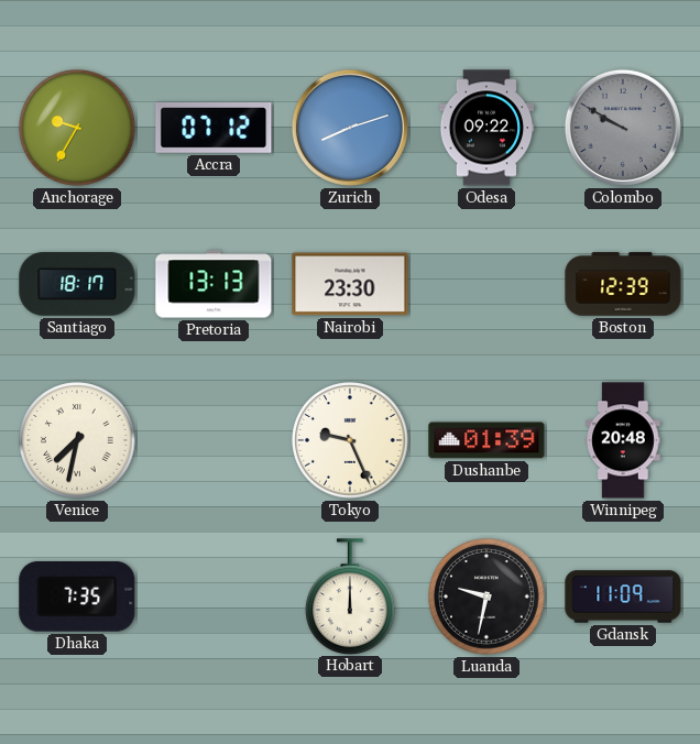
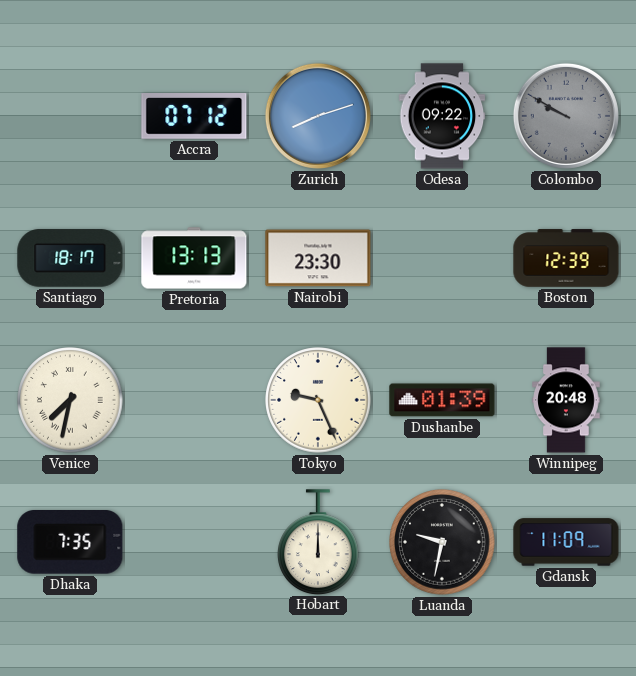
Anchorage: 9:35 -> none
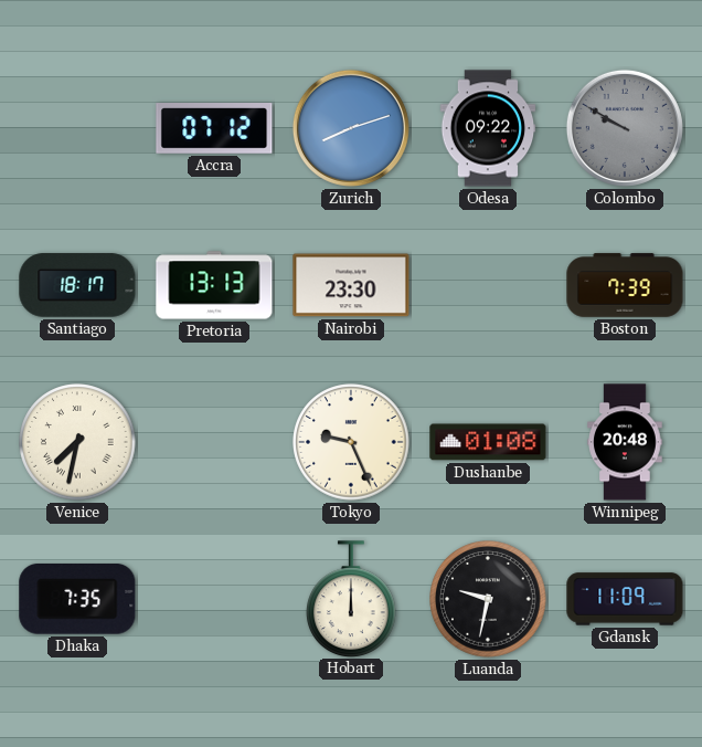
Boston: 12:39 -> 7:39
Dushanbe: 01:39 -> 01:08
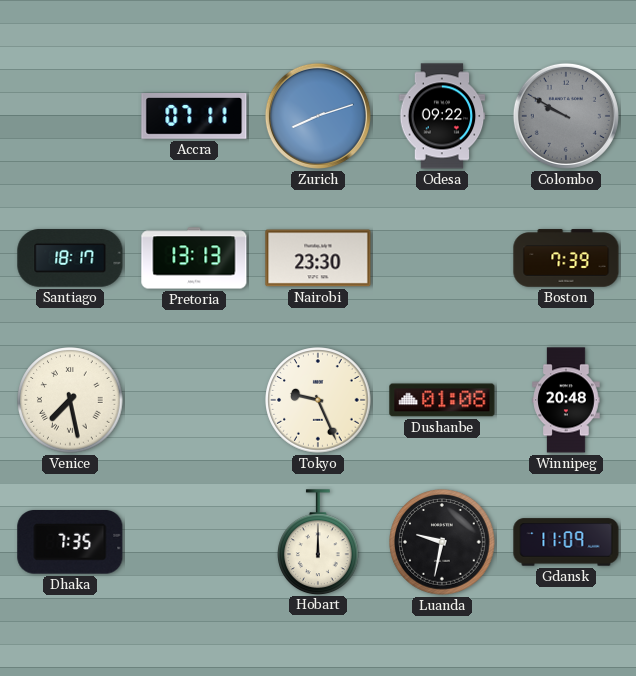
Accra: 07:12 -> 07:11
Venice: 7:32 -> 7:28
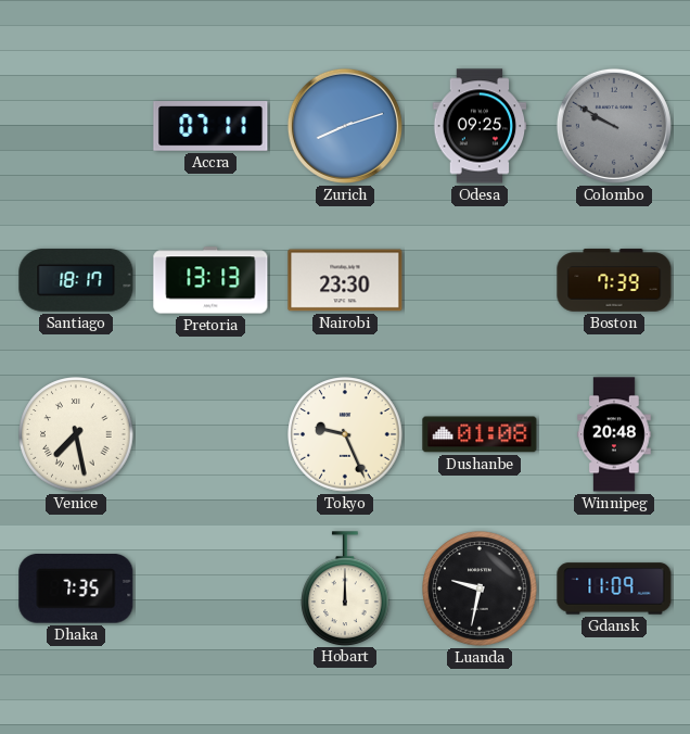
Odesa: 09:22 -> 09:25
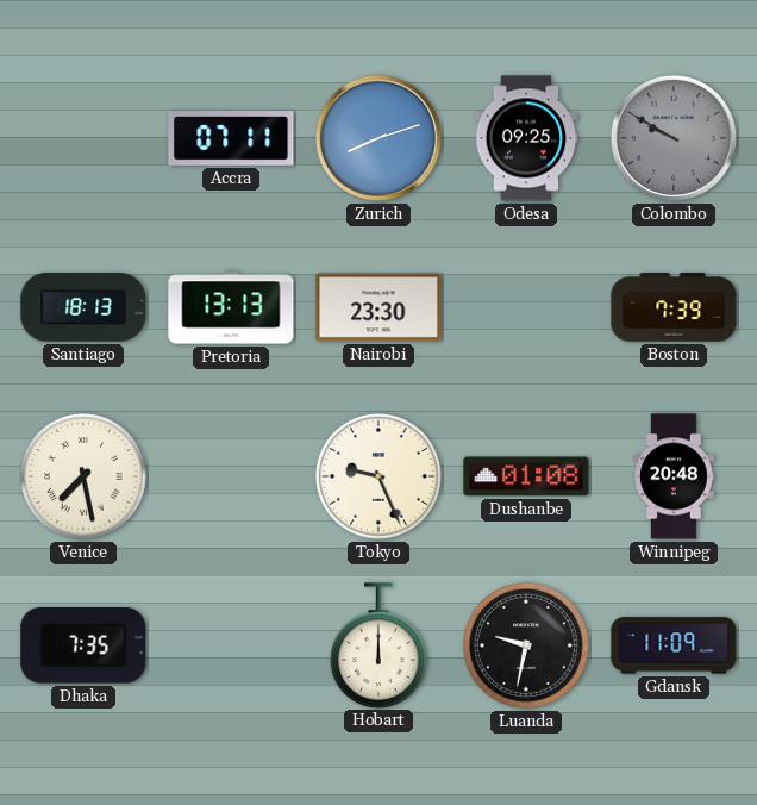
Santiago: 18:17 -> 18:13
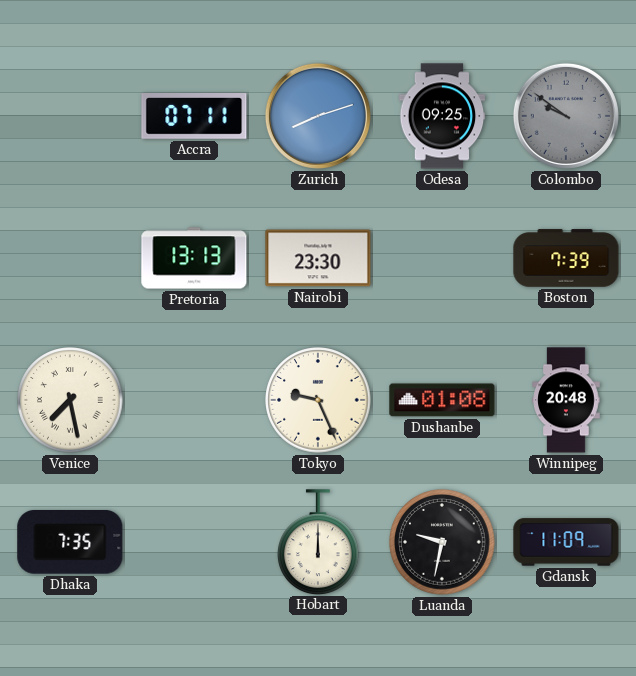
Colombo: 9:50 -> 9:51
Santiago: 18:13 -> none
